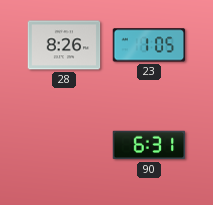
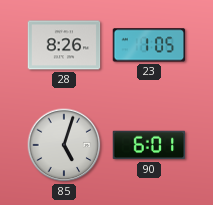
85: none -> 5:03
90: 6:31 -> 6:01
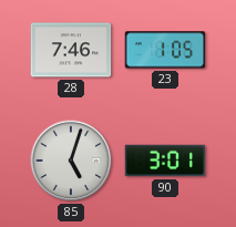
28: 8:26 -> 7:46
90: 6:01 -> 3:01
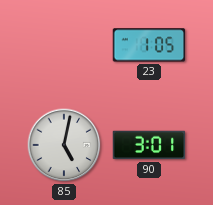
28: 7:46 -> none
85: 5:03 -> 5:02
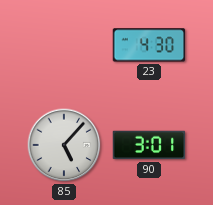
23: 1:05 -> 4:30
85: 5:02 -> 5:07
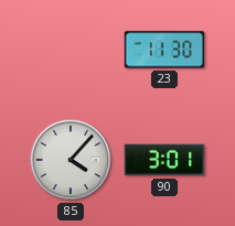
23: 4:30 -> 11:30
85: 5:07 -> 4:07
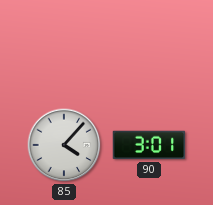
23: 11:30 -> none
